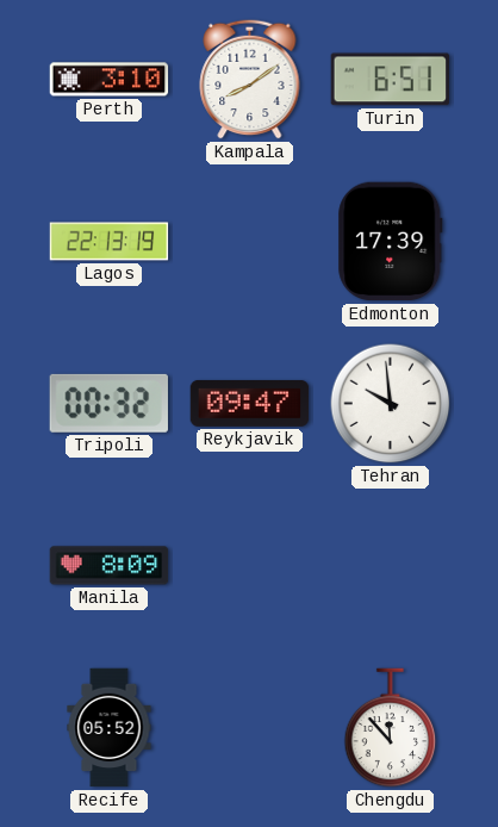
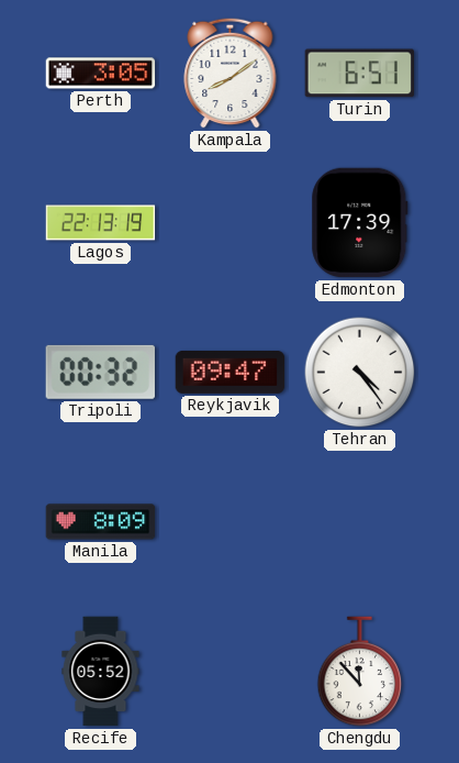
Perth: 3:10 -> 3:05
Tehran: 9:59 -> 4:24
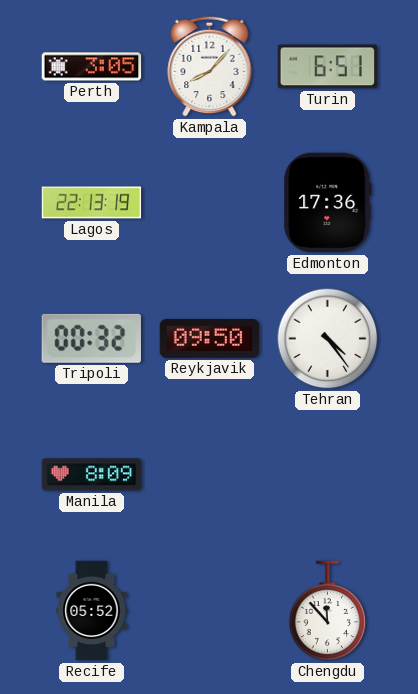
Kampala: 8:09 -> 8:07
Edmonton: 17:39 -> 17:36
Reykjavik: 09:47 -> 09:50
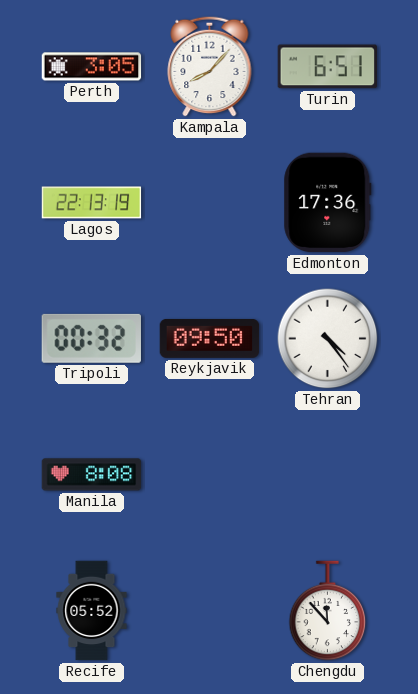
Manila: 8:09 -> 8:08
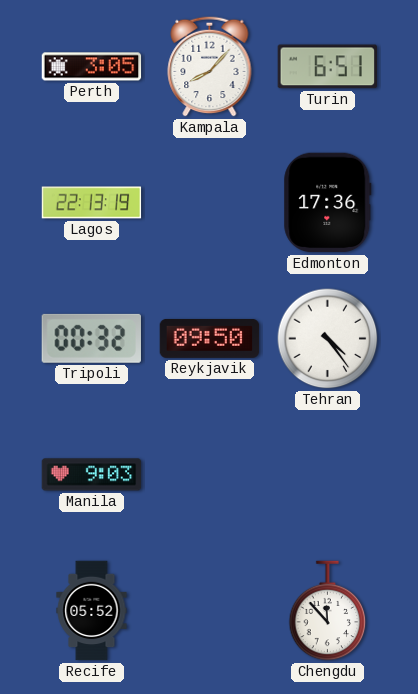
Manila: 8:08 -> 9:03
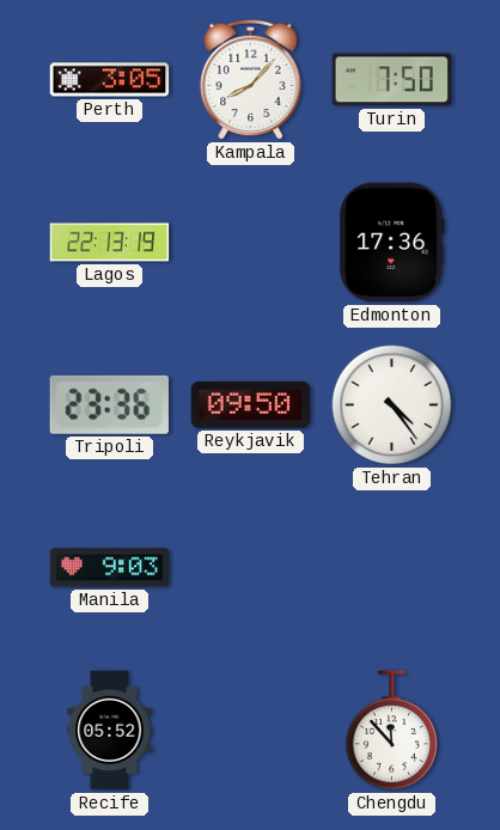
Turin: 6:51 -> 7:50
Tripoli: 00:32 -> 23:36
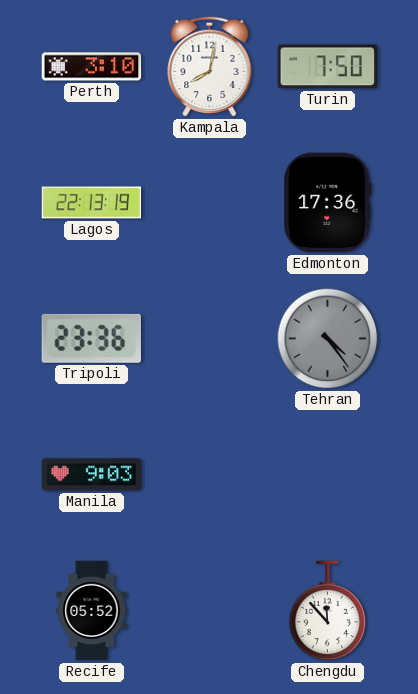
Perth: 3:05 -> 3:10
Kampala: 8:07 -> 8:02
Reykjavik: 09:50 -> none
Tehran dial: white -> grey
